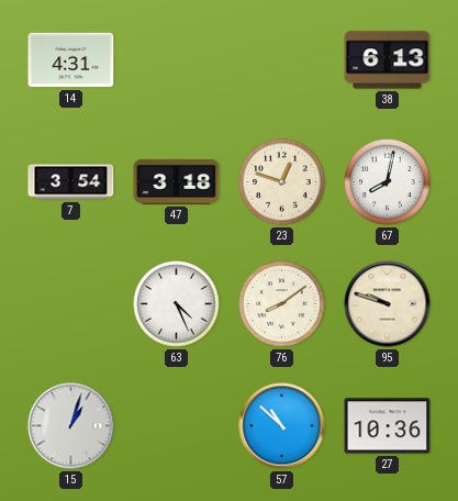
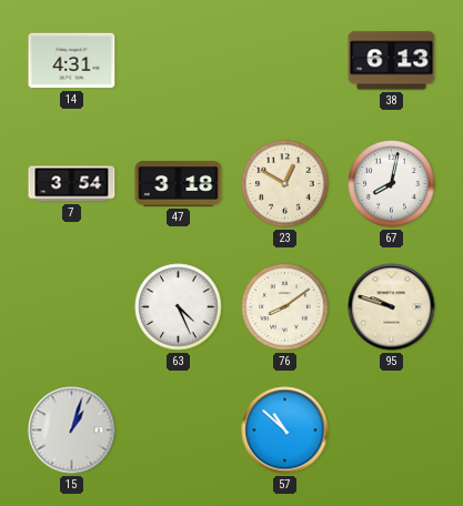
23: 12:48 -> 12:50
27: 10:36 -> none
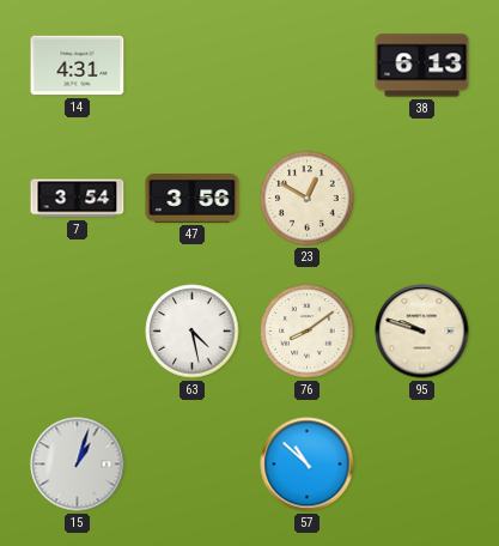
47: 3:18 -> 3:56
67: 8:02 -> none
63: 4:26 -> 4:28
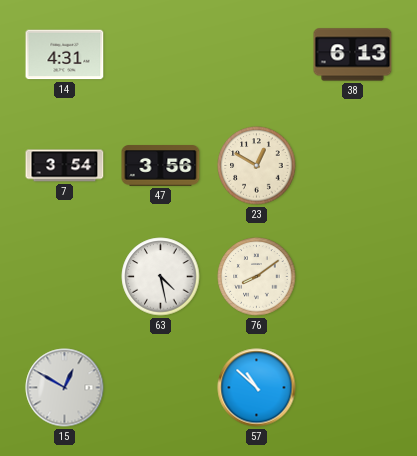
95: 9:48 -> none
15: 1:03 -> 12:50
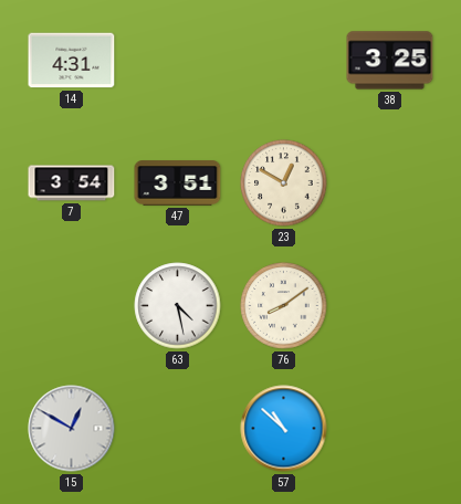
38: 6:13 -> 3:25
47: 3:56 -> 3:51
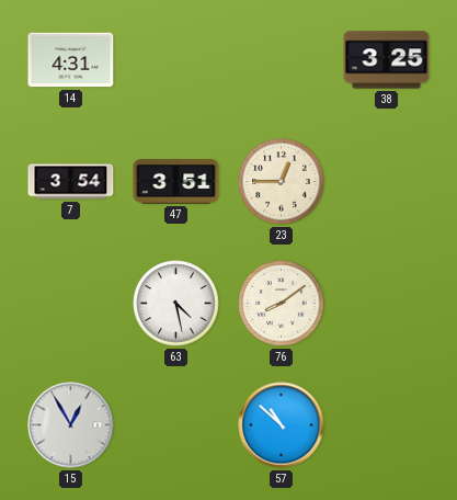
23: 12:50 -> 12:45
15: 12:50 -> 12:55
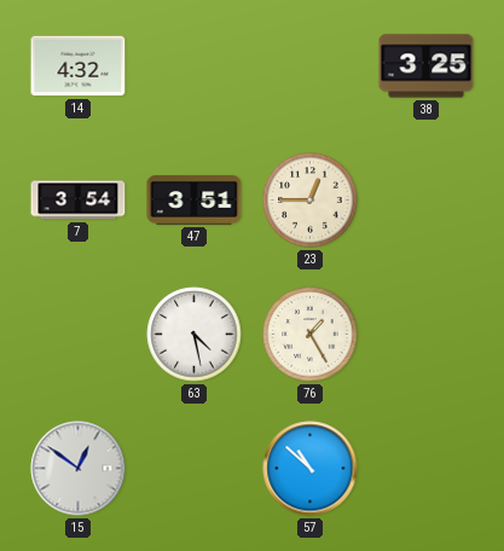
14: 4:31 -> 4:32
76: 8:09 -> 1:25
15: 12:55 -> 12:51
